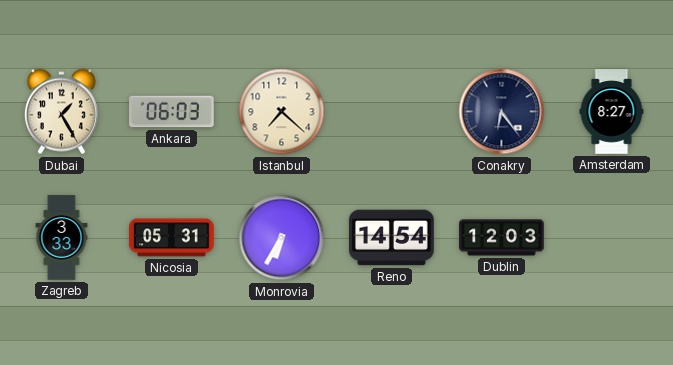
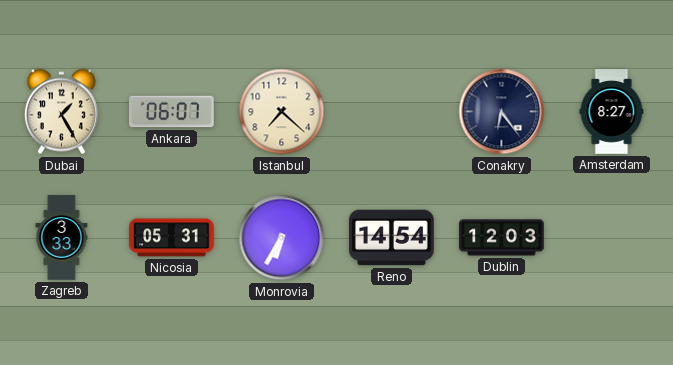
Ankara: 06:03 -> 06:07
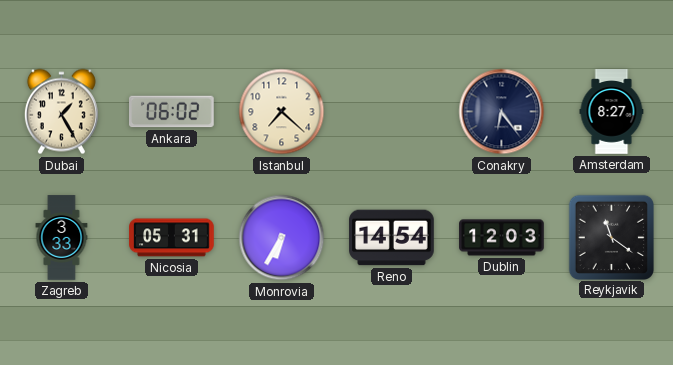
Ankara: 06:07 -> 06:02
Reykjavik: none -> 11:21
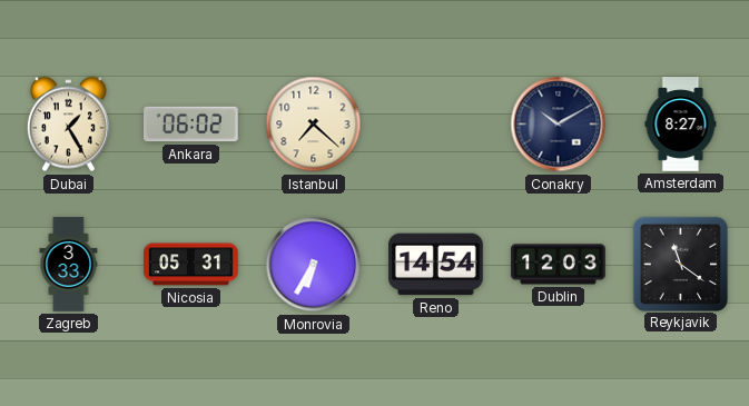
Conakry: 6:24 -> 10:10
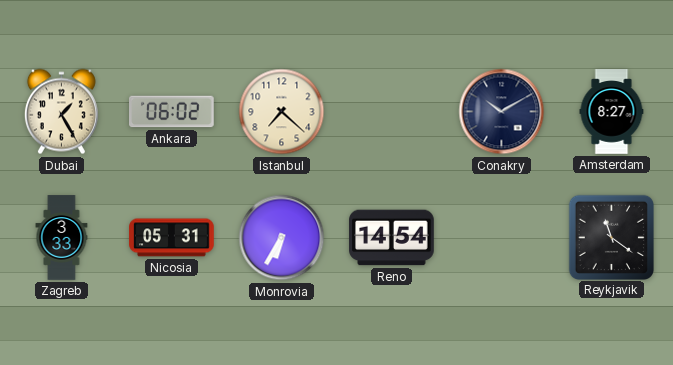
Dublin: 12:03 -> none
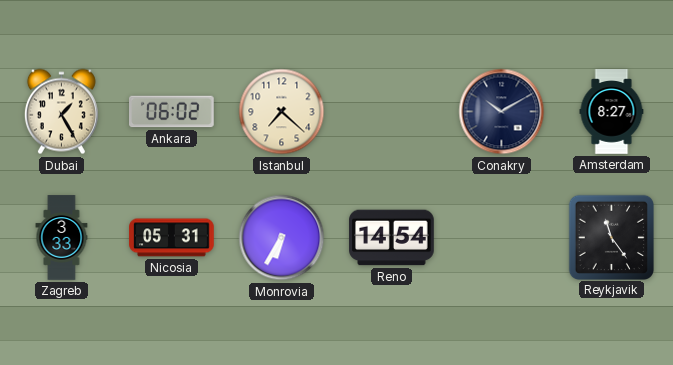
Reykjavik: 11:21 -> 11:24
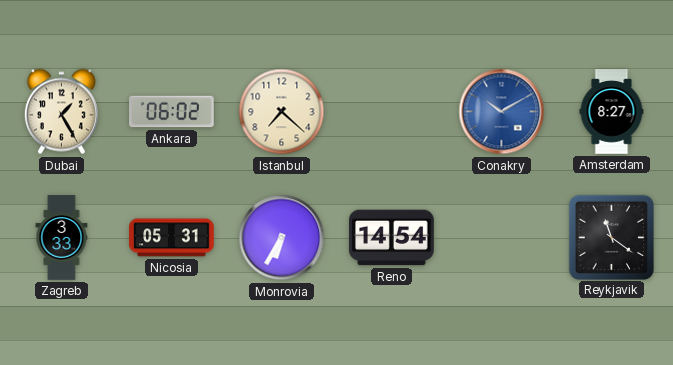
Conakry dial: navy -> blue
Reykjavik: 11:24 -> 11:21
